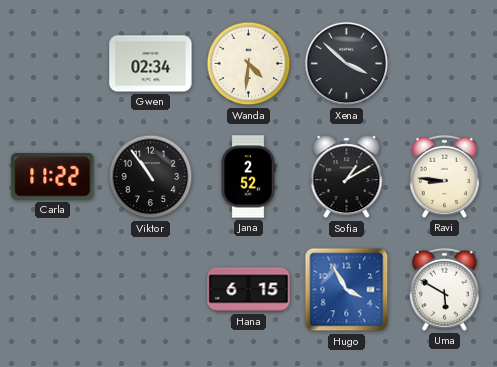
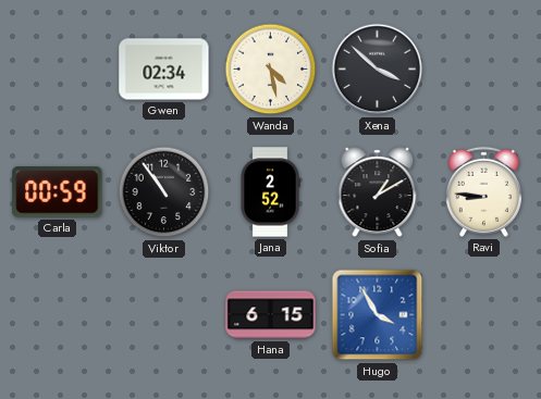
Wanda: 4:31 -> 4:28
Carla: 11:22 -> 00:59
Uma: 5:50 -> none
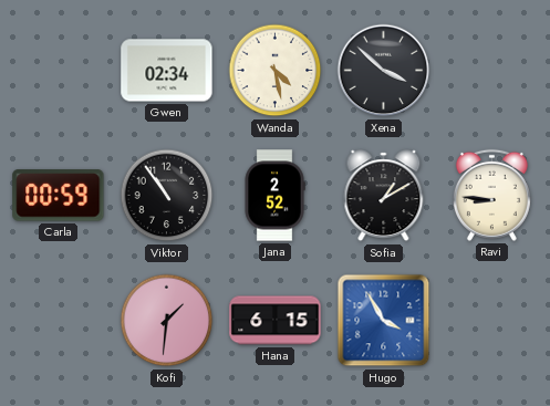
Kofi: none -> 1:31
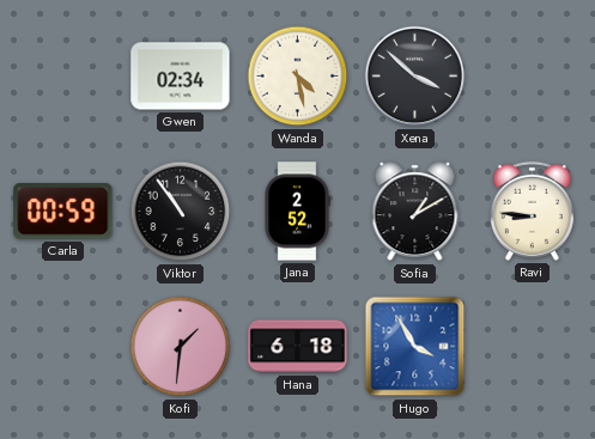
Hana: 6:15 -> 6:18
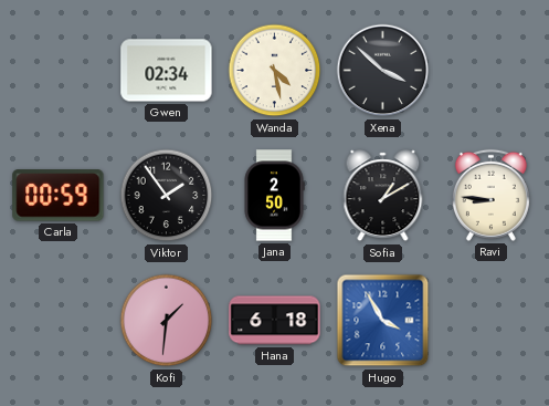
Viktor: 10:54 -> 1:54
Jana: 2:52 -> 2:50
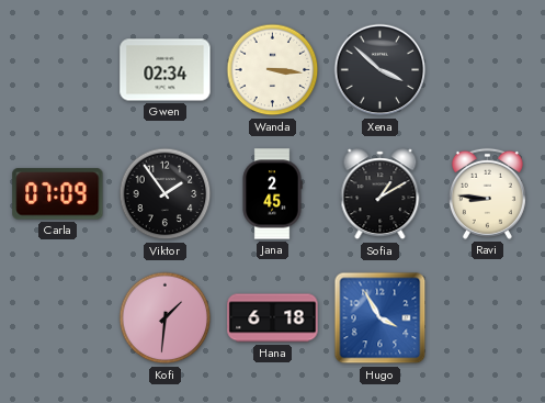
Wanda: 4:28 -> 3:16
Carla: 00:59 -> 07:09
Jana: 2:50 -> 2:45
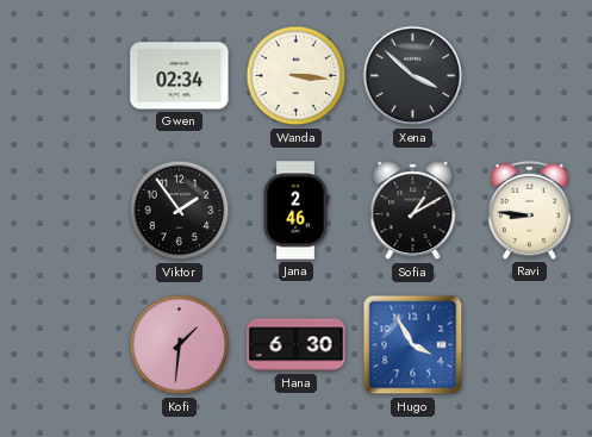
Carla: 07:09 -> none
Jana: 2:45 -> 2:46
Hana: 6:18 -> 6:30
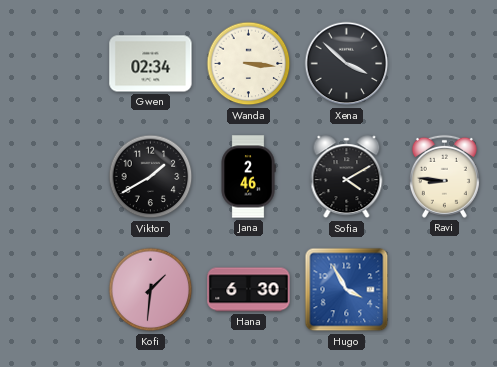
Viktor: 1:54 -> 1:40
Sofia: 1:10 -> 4:10
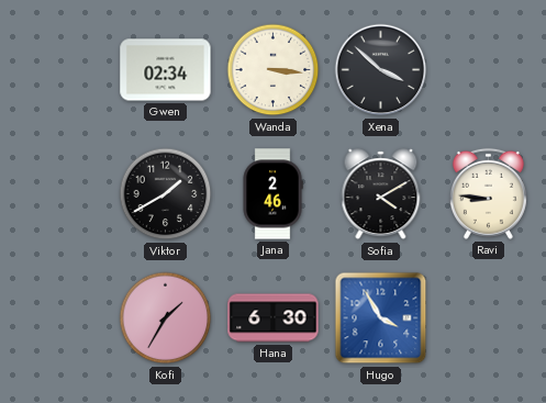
Kofi: 1:31 -> 1:35
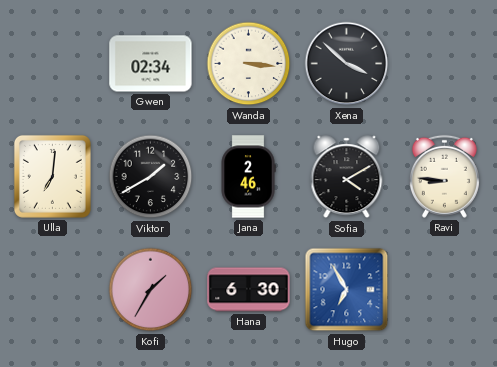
Ulla: none -> 7:01
Hugo: 3:55 -> 6:55
